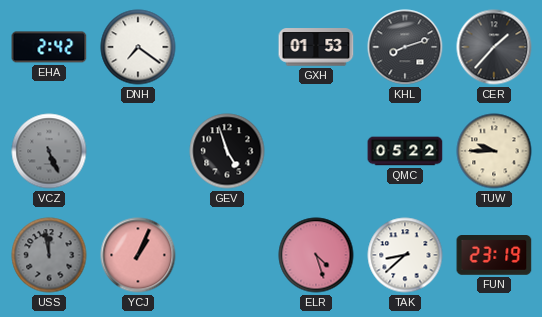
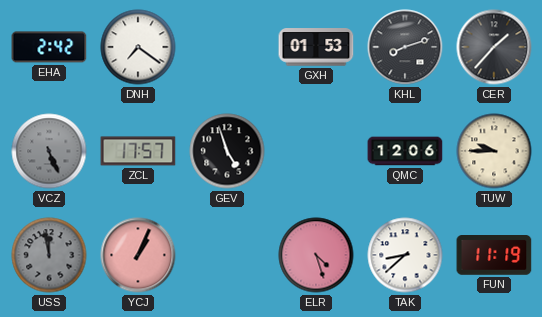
ZCL: none -> 17:57
QMC: 05:22 -> 12:06
FUN: 23:19 -> 11:19
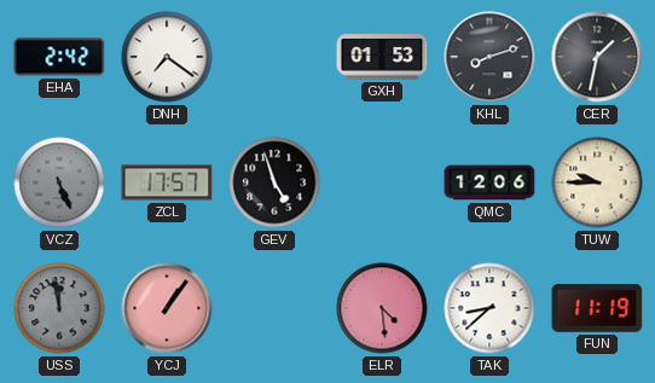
CER: 1:37 -> 1:32
YCJ: 1:04 -> 1:06
ELR: 4:27 -> 4:29
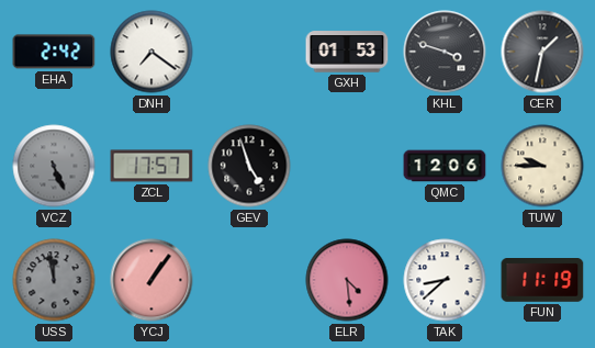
KHL: 8:12 -> 3:48
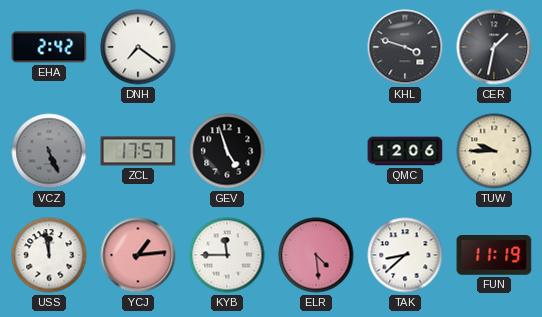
GXH: 01:53 -> none
USS dial: grey -> white
YCJ: 1:06 -> 1:14
KYB: none -> 11:45
